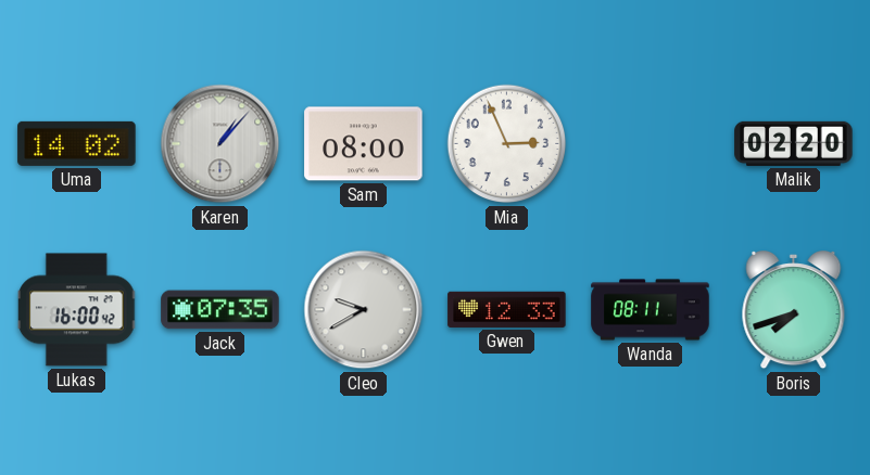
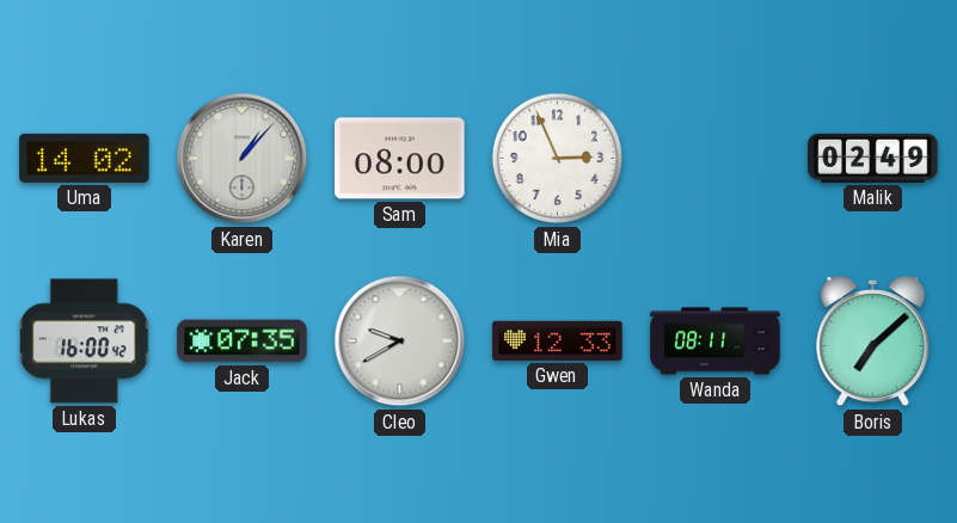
Malik: 02:20 -> 02:49
Boris: 7:42 -> 7:08
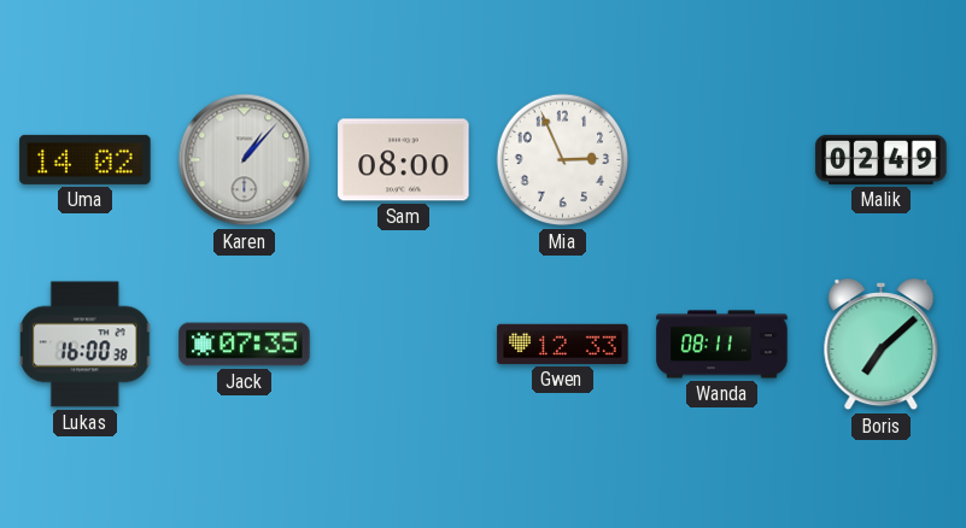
Lukas: 16:00:42 -> 16:00:38
Cleo: 9:40 -> none
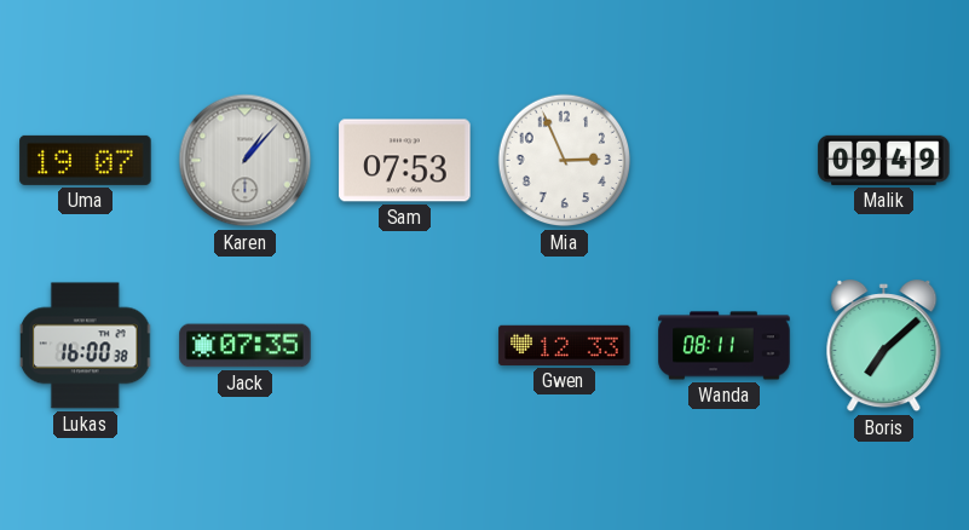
Uma: 14:02 -> 19:07
Sam: 08:00 -> 07:53
Malik: 02:49 -> 09:49
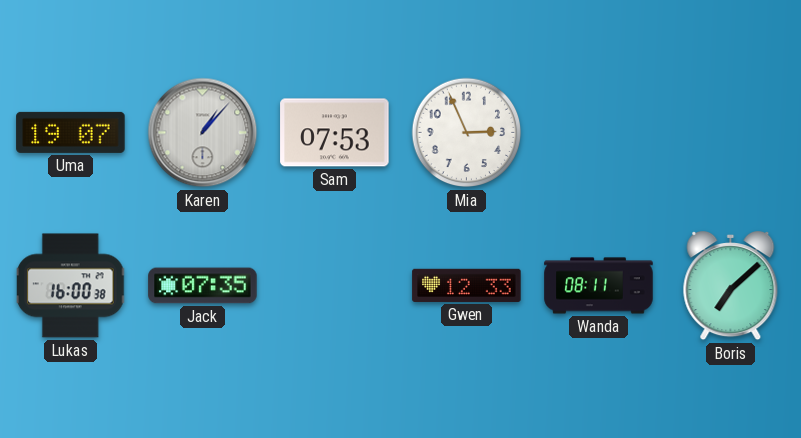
Malik: 09:49 -> none
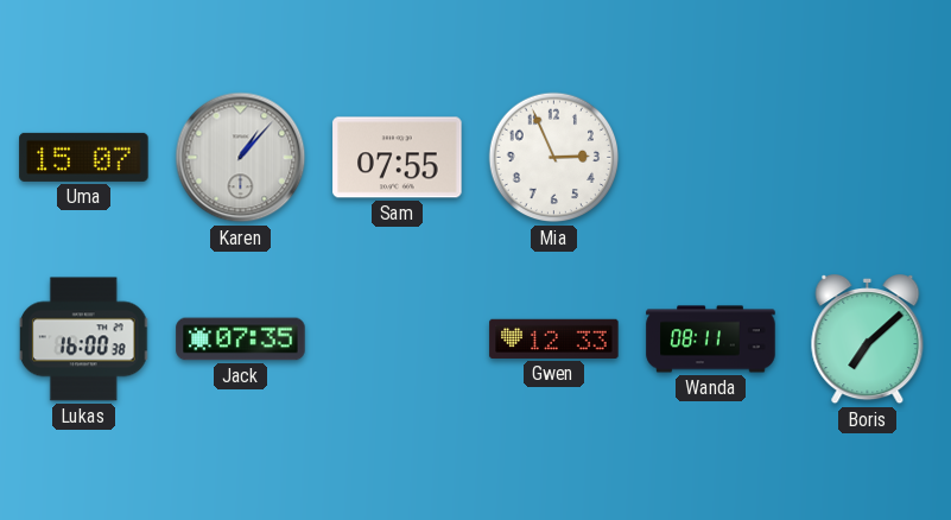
Uma: 19:07 -> 15:07
Sam: 07:53 -> 07:55
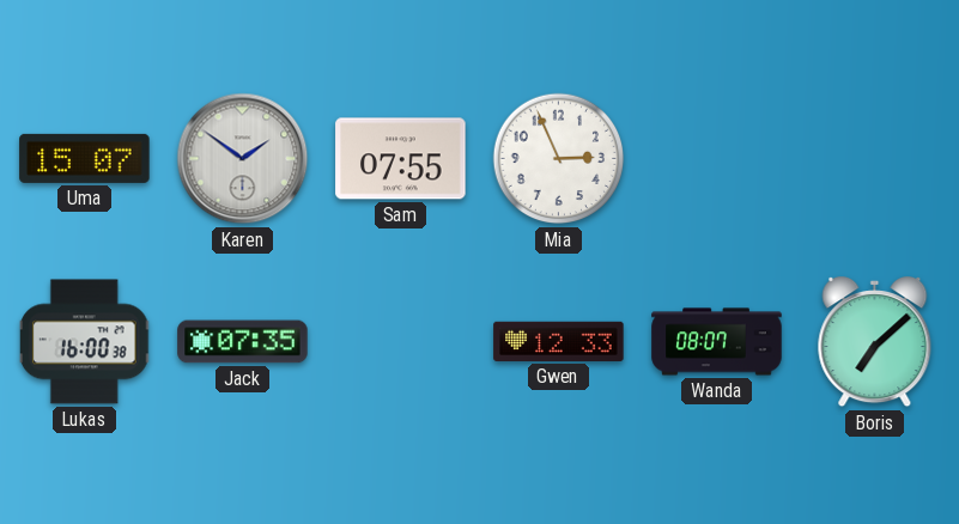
Karen: 1:07 -> 1:51
Wanda: 08:11 -> 08:07
